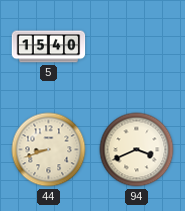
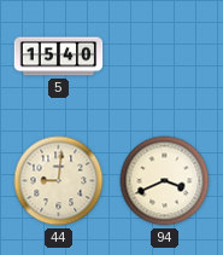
44: 8:42 -> 9:01
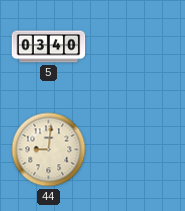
5: 15:40 -> 03:40
94: 3:41 -> none
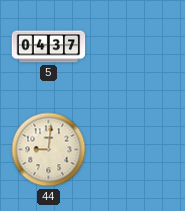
5: 03:40 -> 04:37
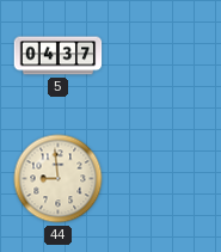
44: 9:01 -> 8:59
